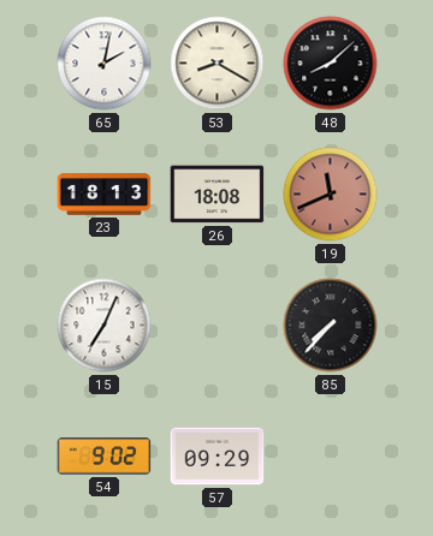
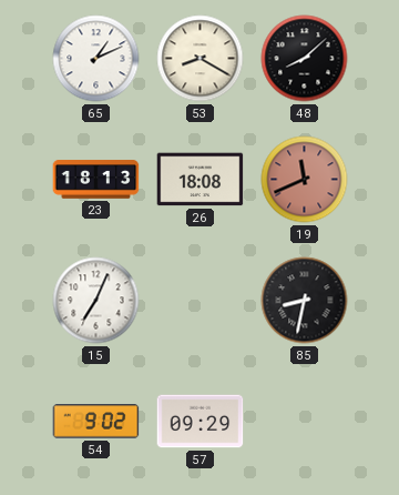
65: 2:02 -> 1:11
85: 7:37 -> 8:32
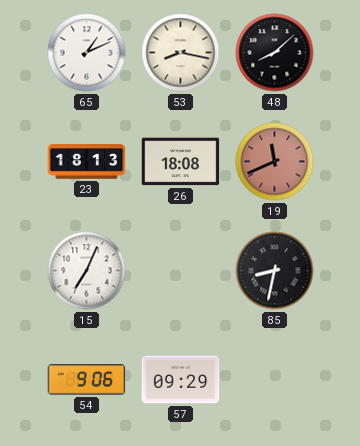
53: 8:20 -> 8:17
54: 9:02 -> 9:06
